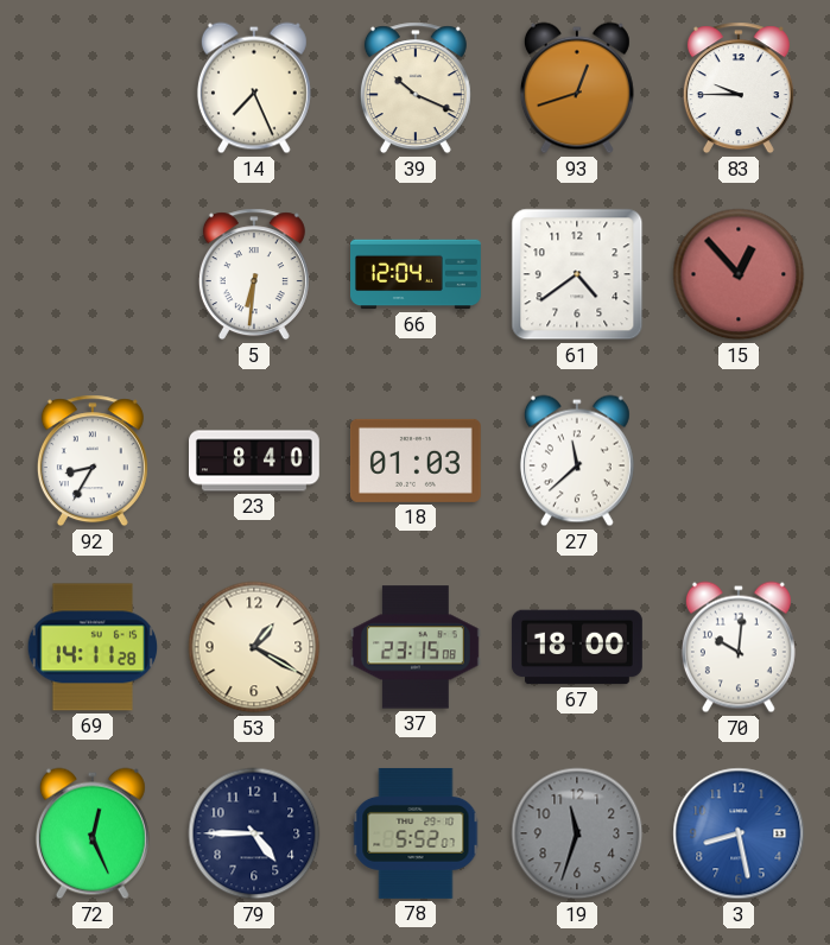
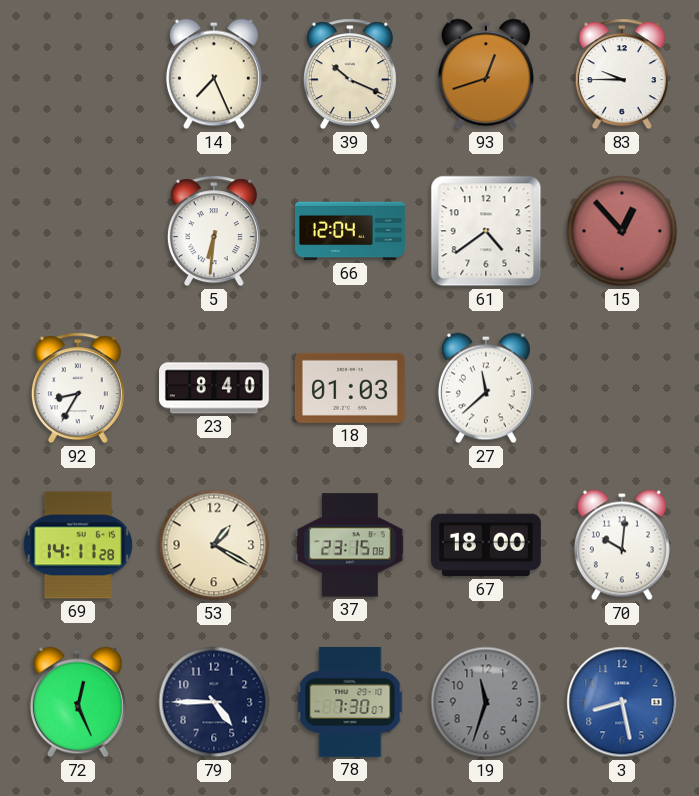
78: 5:52 -> 7:30
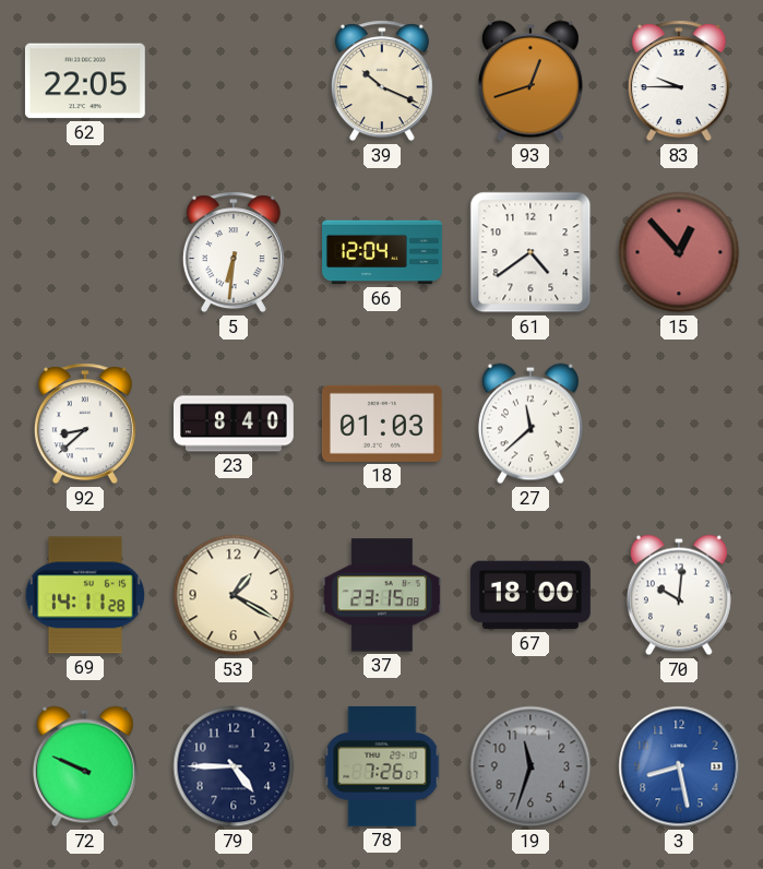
62: none -> 22:05
14: 7:26 -> none
92: 8:35 -> 8:38
72: 12:26 -> 9:49
78: 7:30 -> 7:26
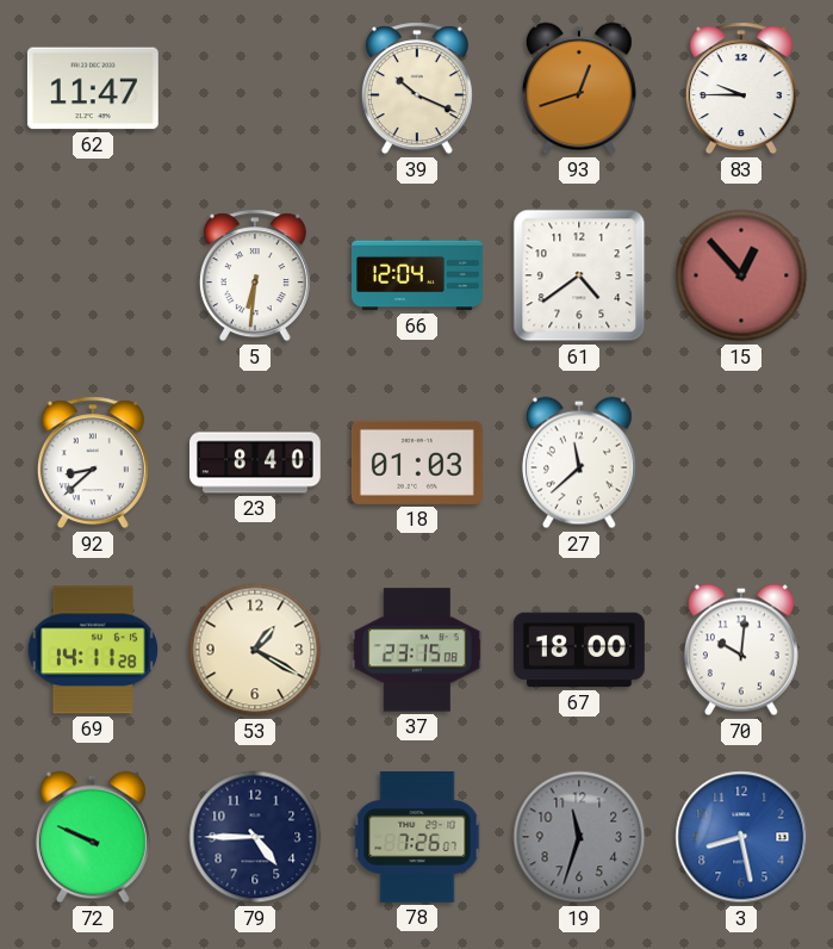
62: 22:05 -> 11:47
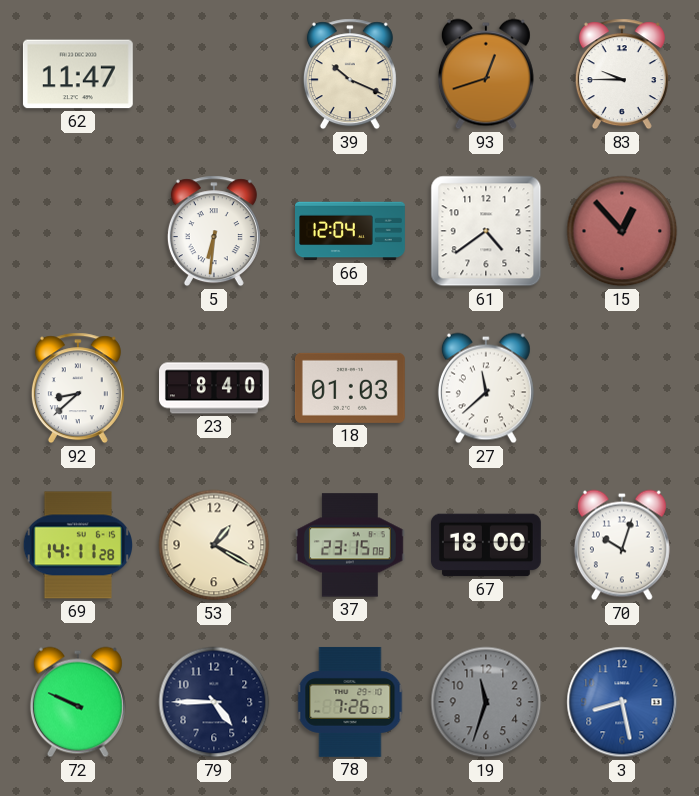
70: 10:01 -> 10:03
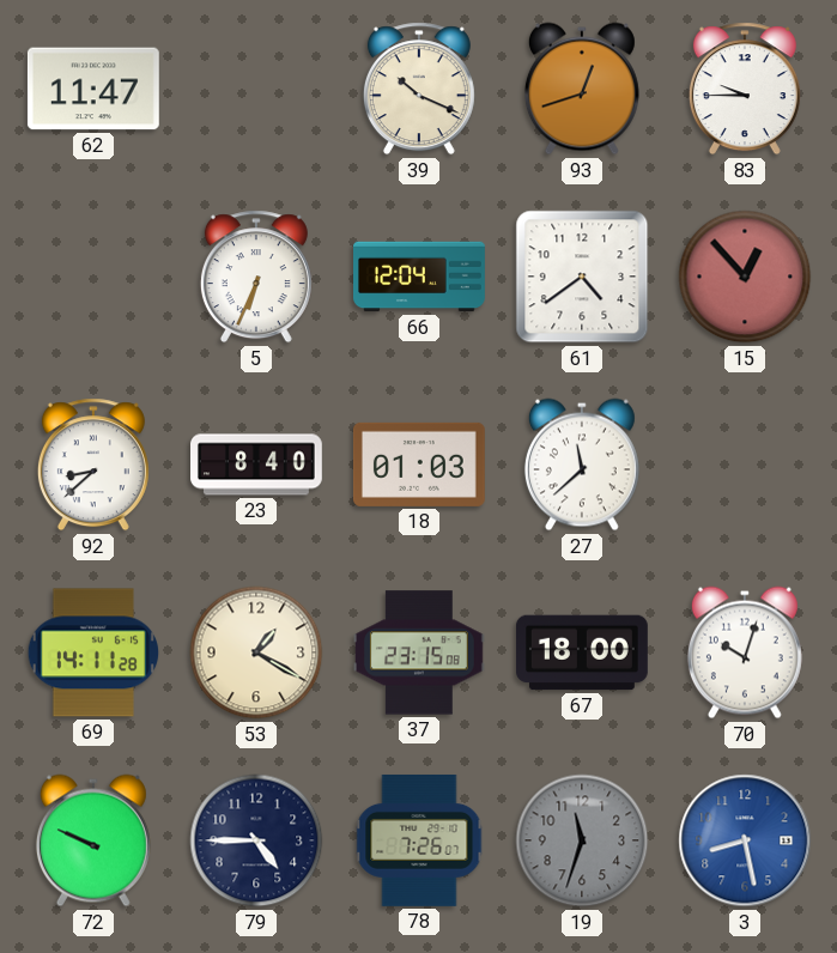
5: 6:31 -> 6:34
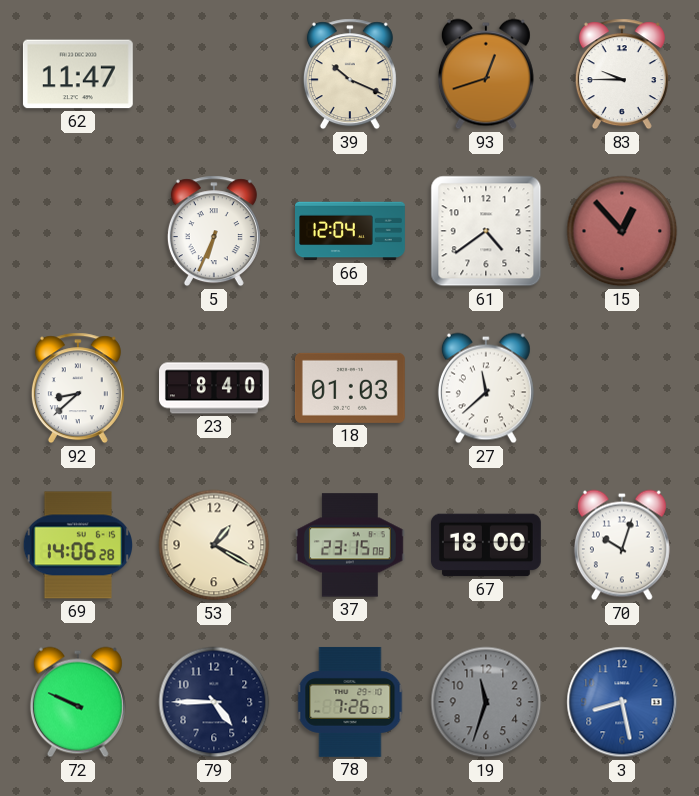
69: 14:11 -> 14:06
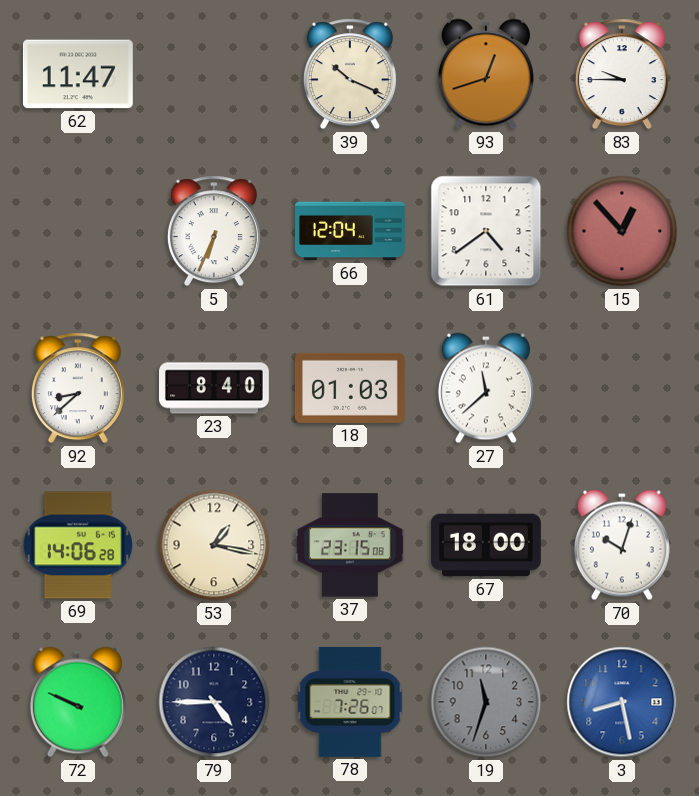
53: 1:20 -> 1:17
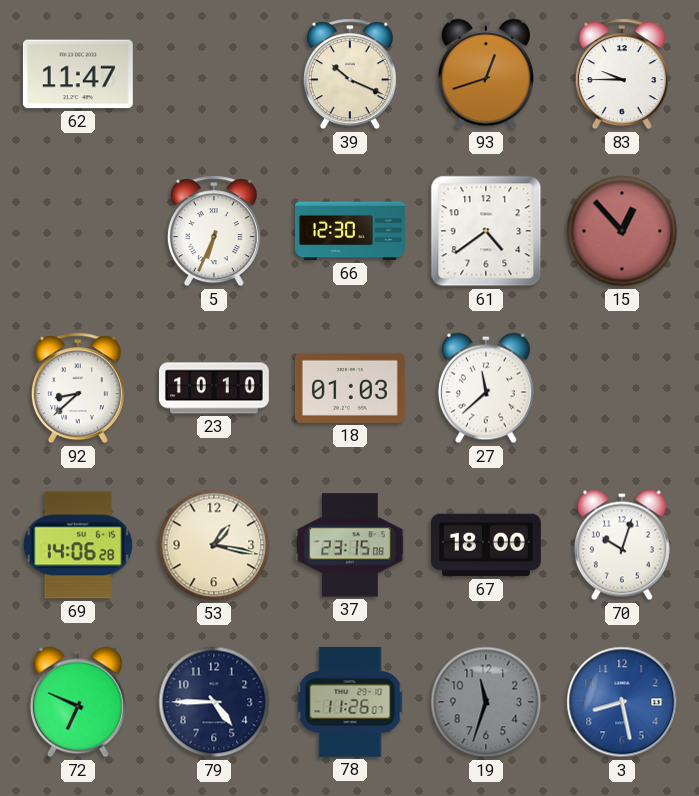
66: 12:04 -> 12:30
23: 8:40 -> 10:10
72: 9:49 -> 6:49
78: 7:26 -> 11:26
